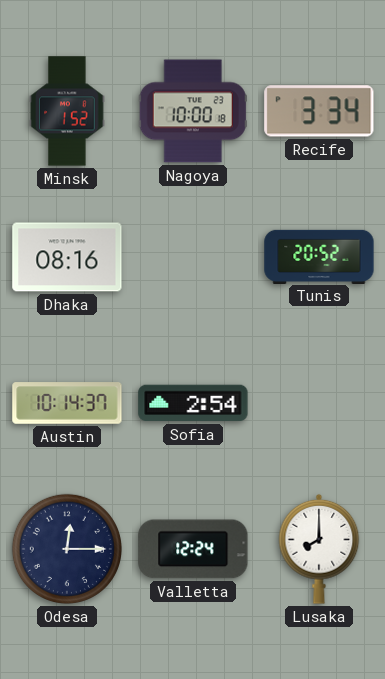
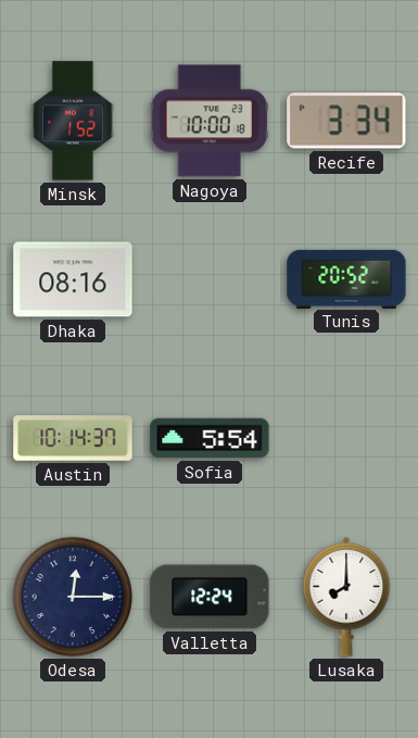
Sofia: 2:54 -> 5:54
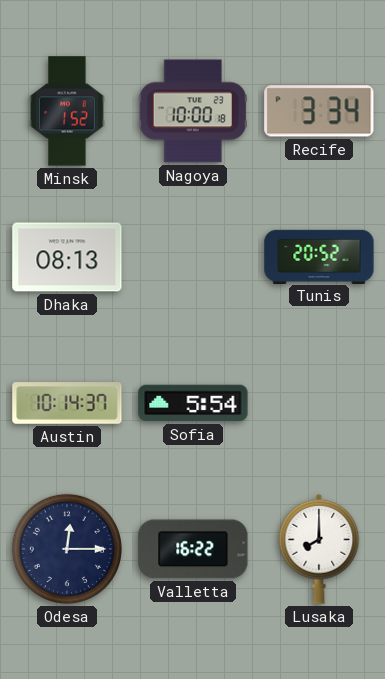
Dhaka: 08:16 -> 08:13
Valletta: 12:24 -> 16:22
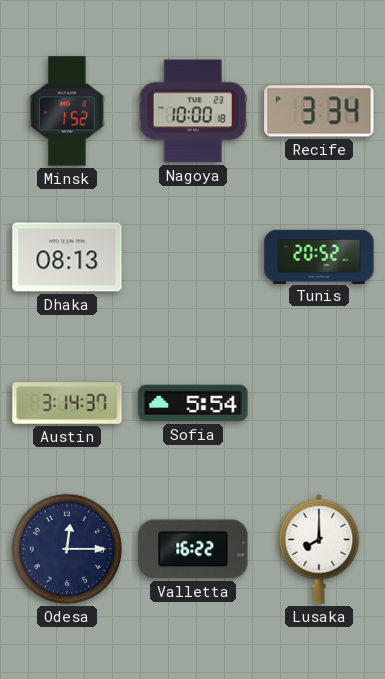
Austin: 10:14 -> 3:14
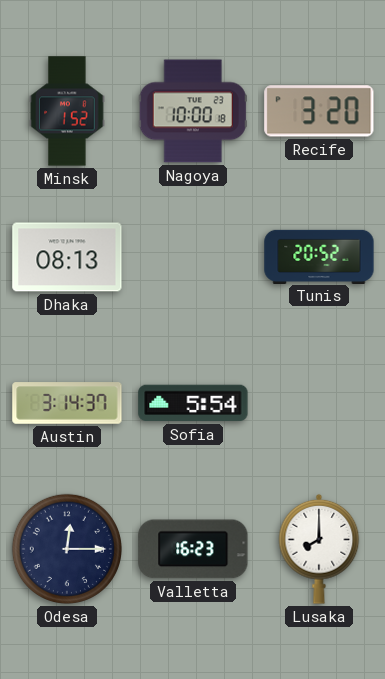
Recife: 3:34 -> 3:20
Valletta: 16:22 -> 16:23
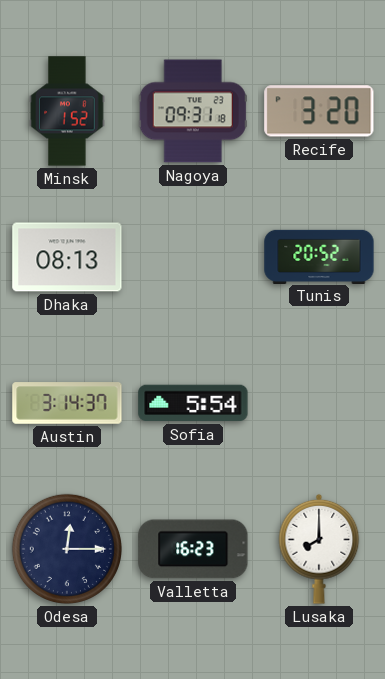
Nagoya: 10:00 -> 09:31
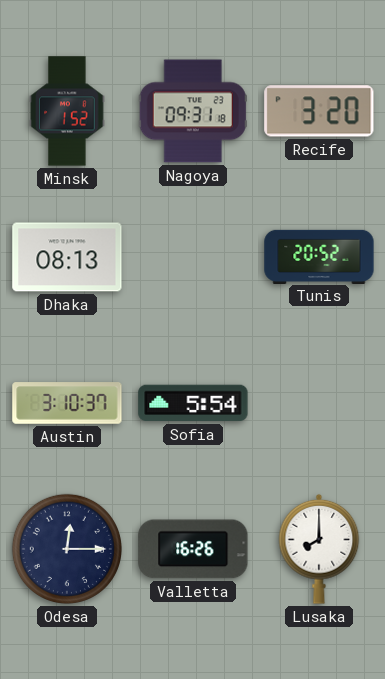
Austin: 3:14 -> 3:10
Valletta: 16:23 -> 16:26
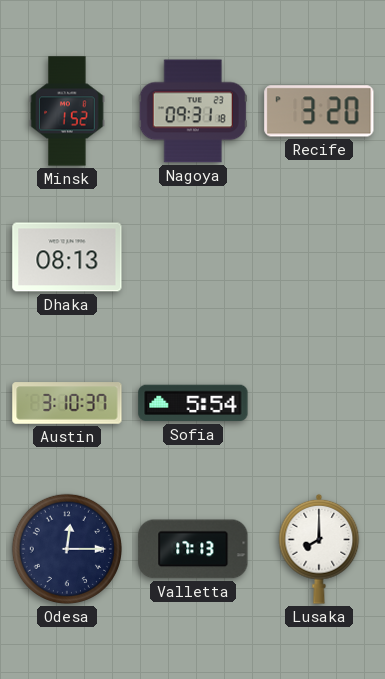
Tunis: 20:52 -> none
Valletta: 16:26 -> 17:13
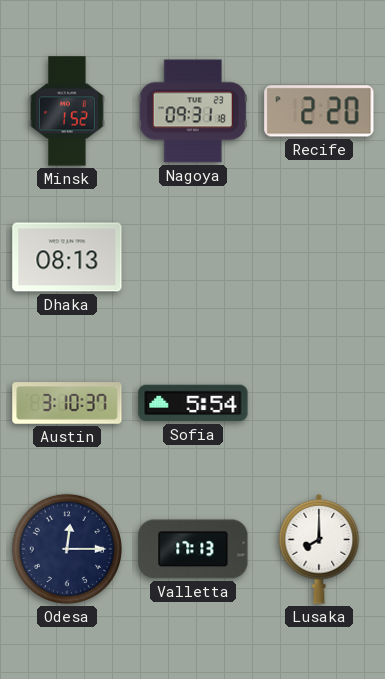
Recife: 3:20 -> 2:20
